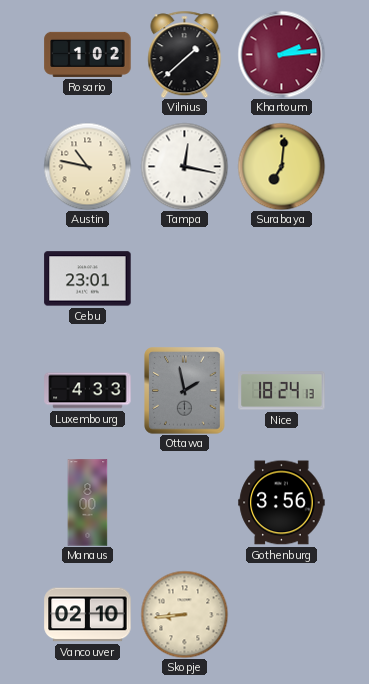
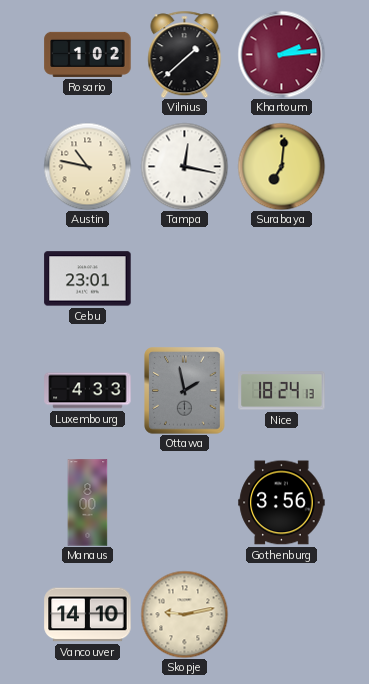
Vancouver: 02:10 -> 14:10
Skopje: 8:44 -> 9:13
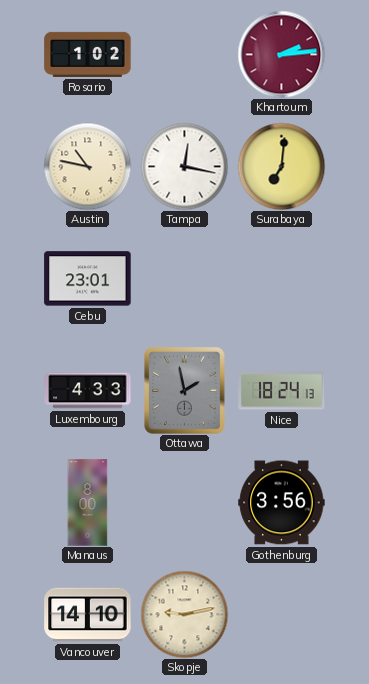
Vilnius: 1:38 -> none
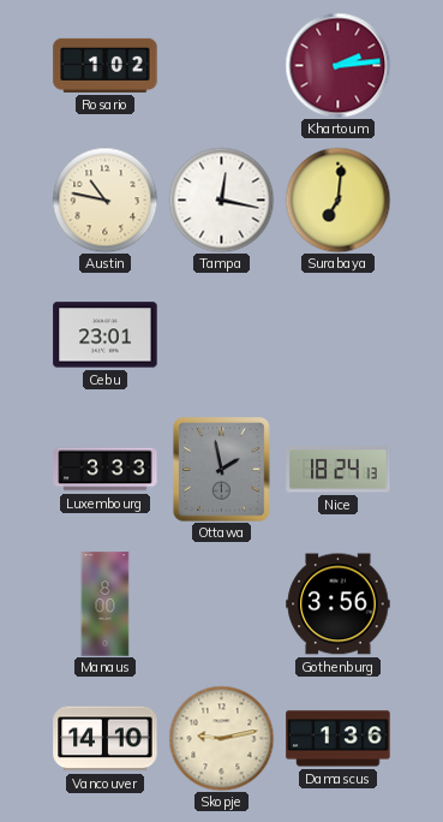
Luxembourg: 4:33 -> 3:33
Damascus: none -> 1:36
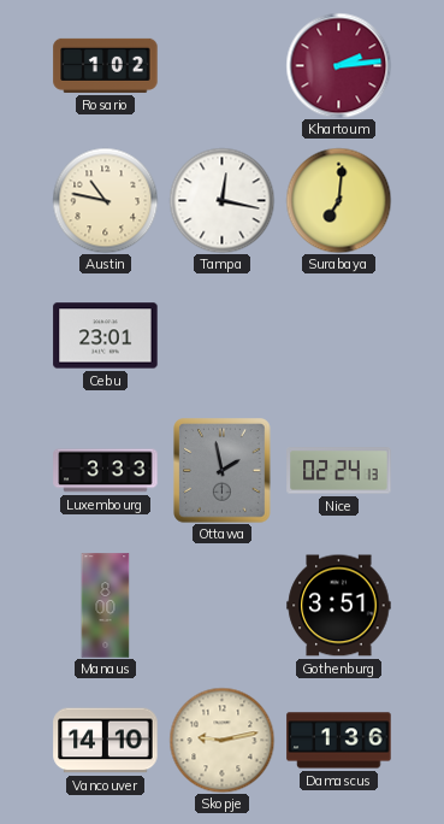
Nice: 18:24 -> 02:24
Gothenburg: 3:56 -> 3:51
